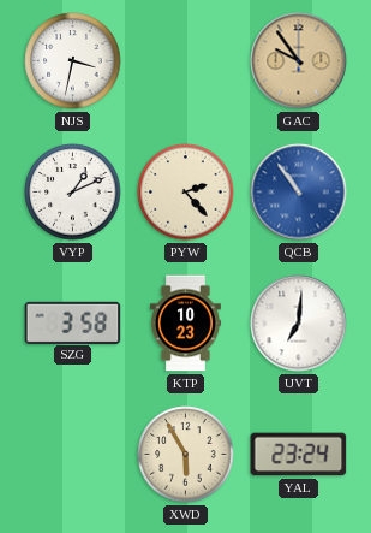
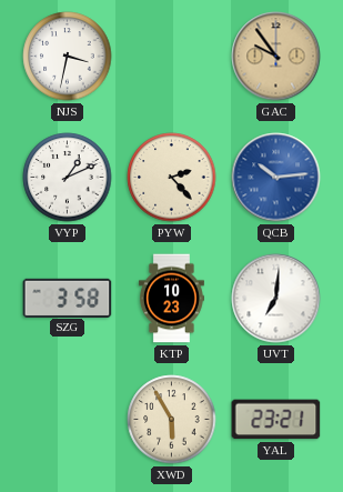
QCB: 10:54 -> 10:14
YAL: 23:24 -> 23:21
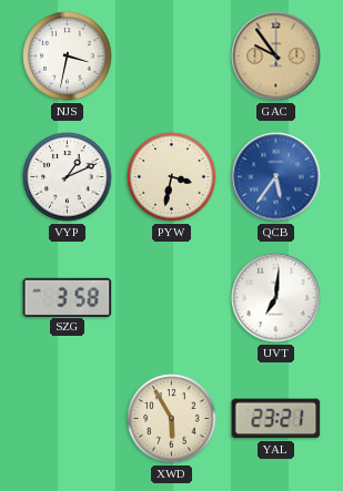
PYW: 2:23 -> 3:32
QCB: 10:14 -> 5:36
KTP: 10:23 -> none
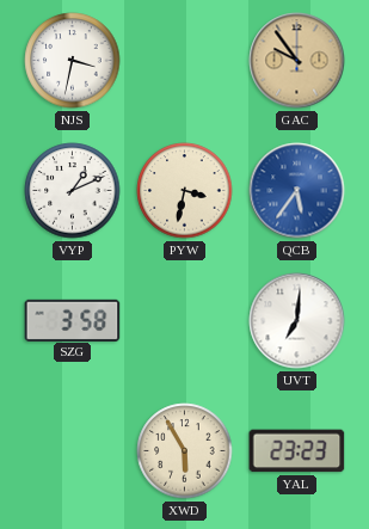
YAL: 23:21 -> 23:23
